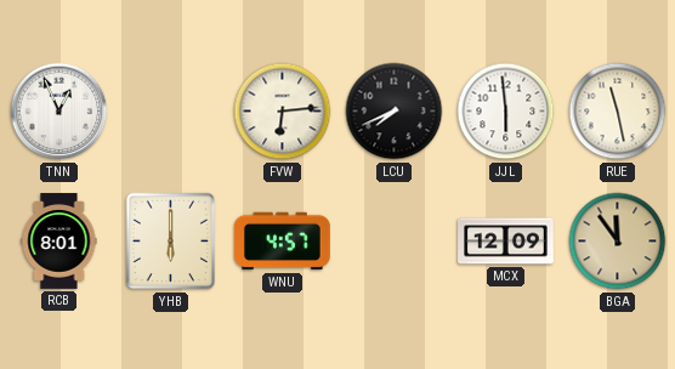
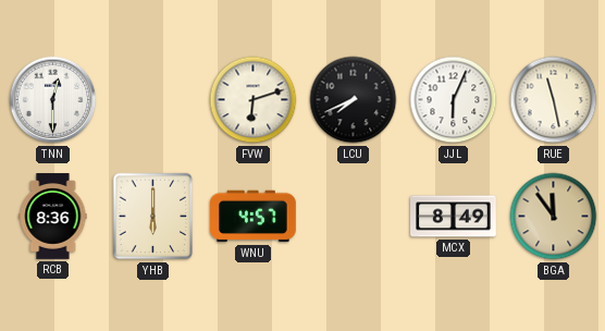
TNN: 12:56 -> 12:30
FVW: 6:14 -> 6:12
JJL: 5:59 -> 6:04
RCB: 8:01 -> 8:36
MCX: 12:09 -> 8:49
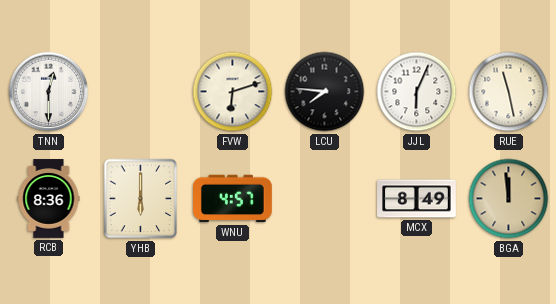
LCU: 7:41 -> 7:46
BGA: 11:54 -> 11:59
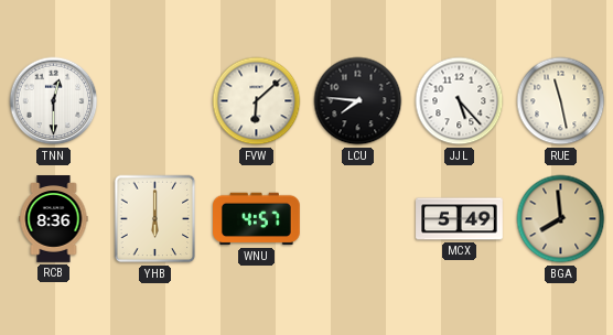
FVW: 6:12 -> 6:08
JJL: 6:04 -> 5:23
MCX: 8:49 -> 5:49
BGA: 11:59 -> 7:59
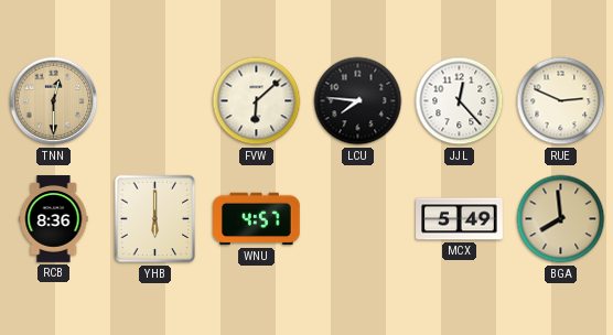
TNN dial: white -> champagne
JJL: 5:23 -> 12:23
RUE: 11:28 -> 2:49
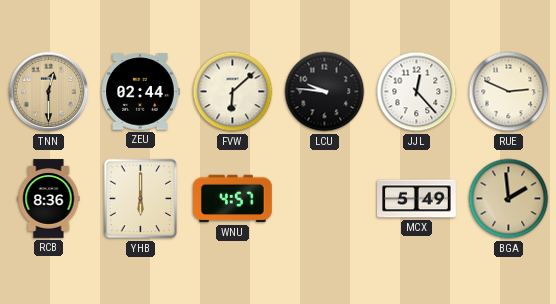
ZEU: none -> 02:44
LCU: 7:46 -> 9:46
BGA: 7:59 -> 1:59
